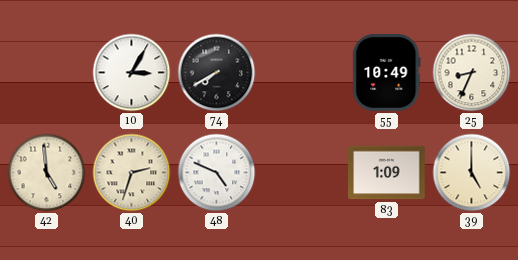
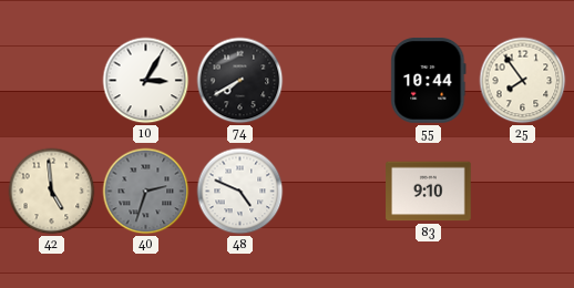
55: 10:49 -> 10:44
25: 8:34 -> 7:54
40 dial: cream -> grey
83: 1:09 -> 9:10
39: 5:00 -> none
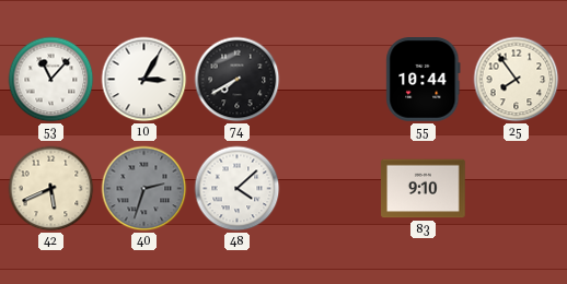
53: none -> 11:07
42: 4:59 -> 5:41
48: 4:49 -> 4:08
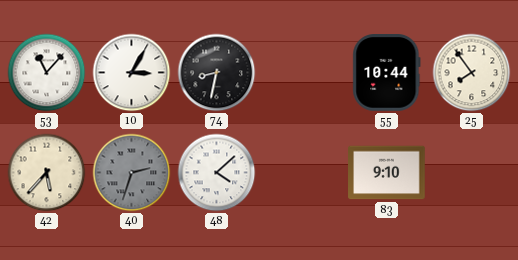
74: 7:40 -> 8:32
42: 5:41 -> 5:37
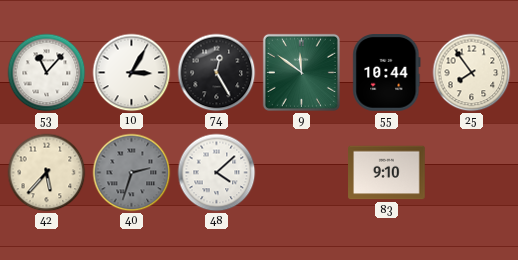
74: 8:32 -> 12:25
9: none -> 11:51
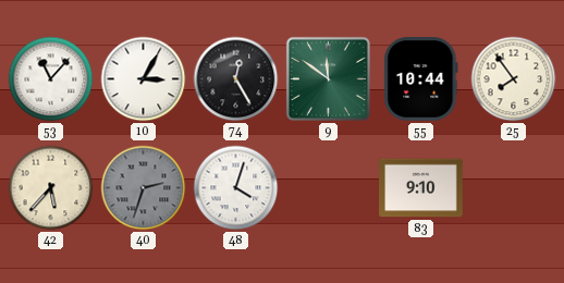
48: 4:08 -> 4:03
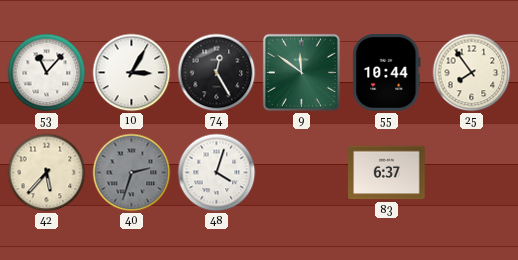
83: 9:10 -> 6:37
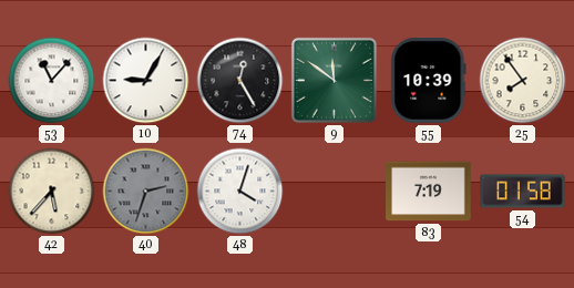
10: 3:05 -> 9:05
55: 10:44 -> 10:39
83: 6:37 -> 7:19
54: none -> 01:58
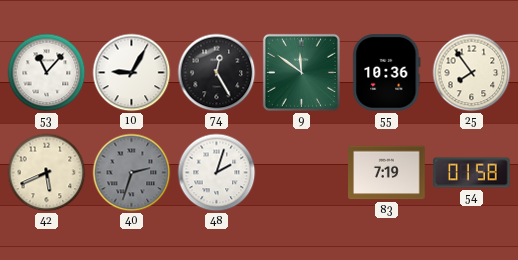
55: 10:39 -> 10:36
42: 5:37 -> 5:41
48: 4:03 -> 2:03
